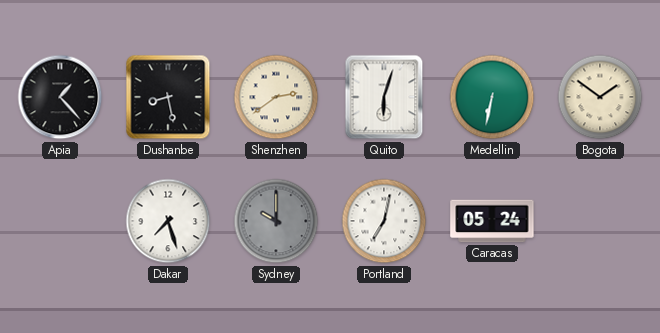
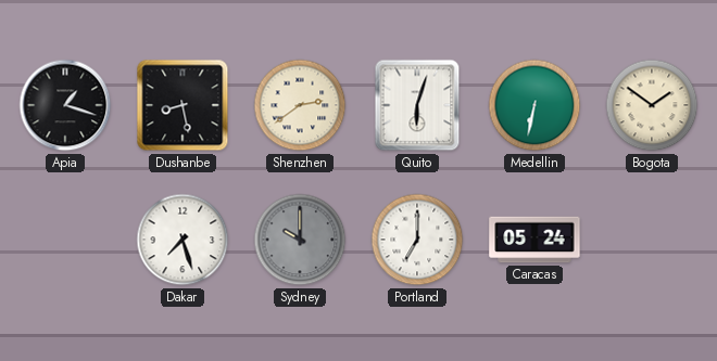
Apia: 1:23 -> 1:18
Portland: 7:02 -> 7:00
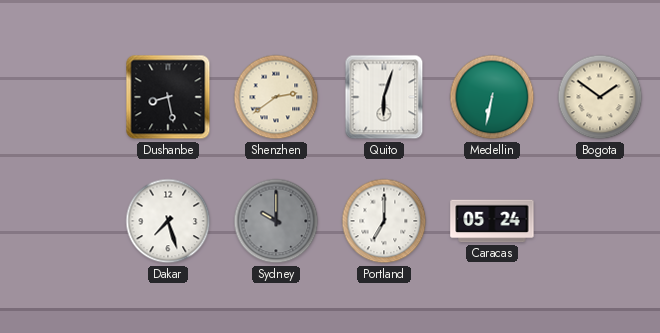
Apia: 1:18 -> none
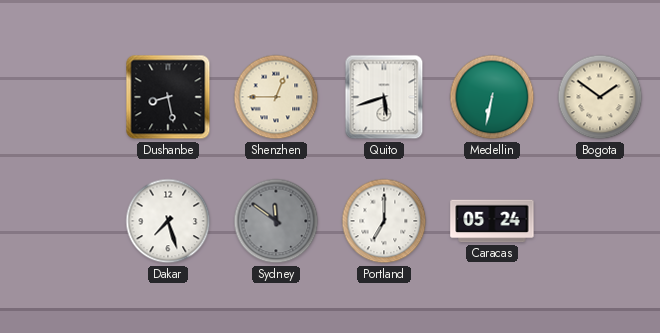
Shenzhen: 2:39 -> 12:45
Quito: 6:03 -> 5:42
Sydney: 10:00 -> 11:51
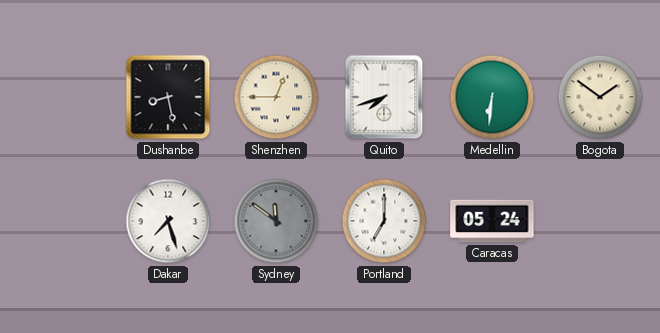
Quito: 5:42 -> 7:42
Medellin: 6:32 -> 6:31
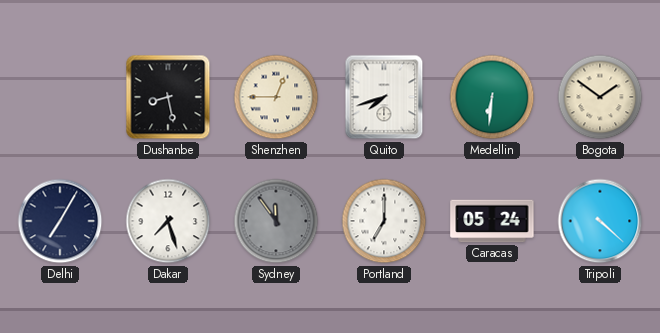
Delhi: none -> 7:05
Sydney: 11:51 -> 11:54
Tripoli: none -> 4:22
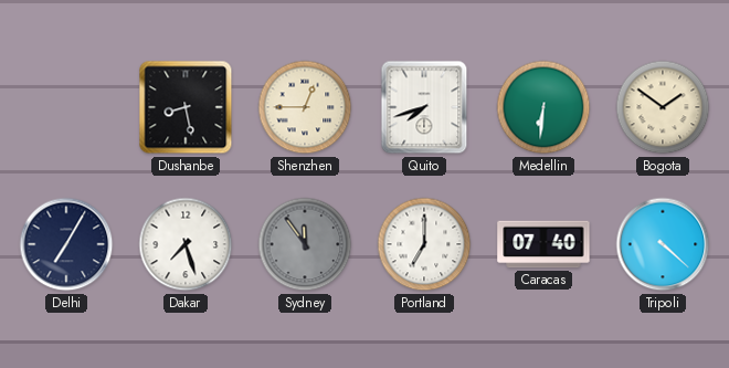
Caracas: 05:24 -> 07:40
